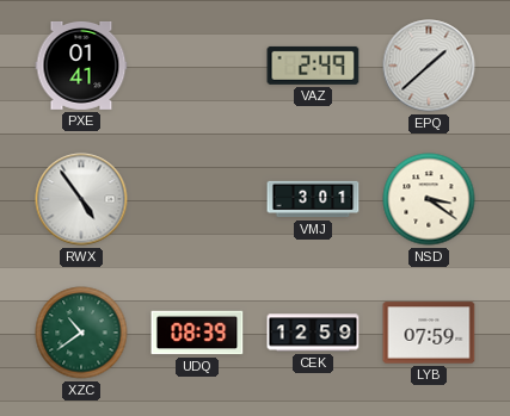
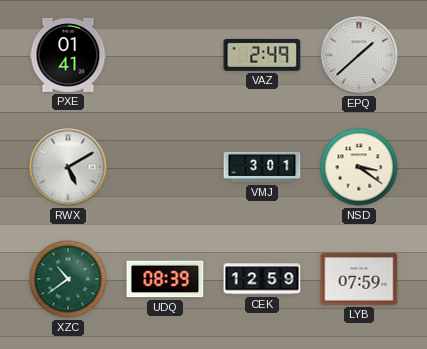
RWX: 4:54 -> 5:10
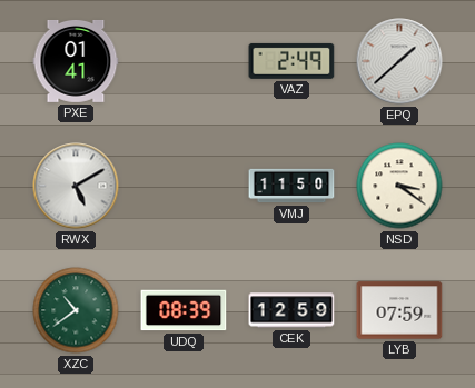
VMJ: 3:01 -> 11:50
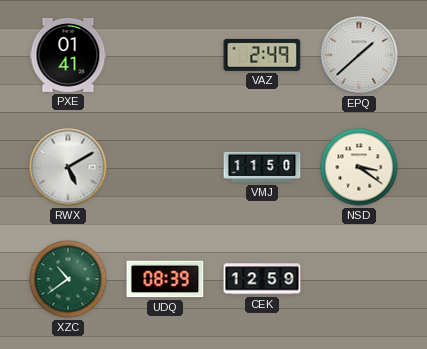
LYB: 07:59 -> none
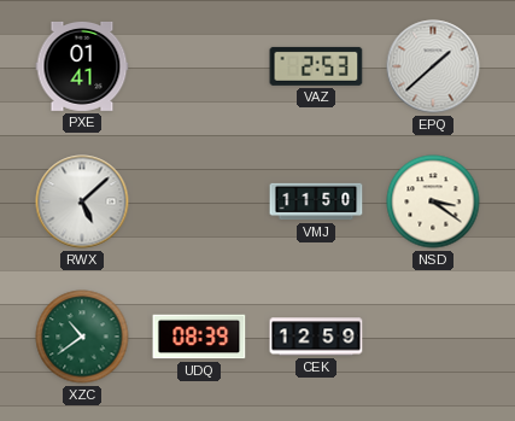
VAZ: 2:49 -> 2:53
RWX: 5:10 -> 5:08
